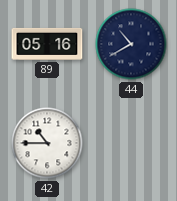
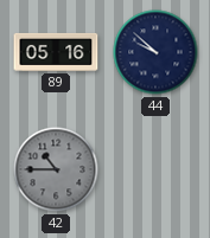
44: 10:40 -> 9:52
42 dial: white -> grey
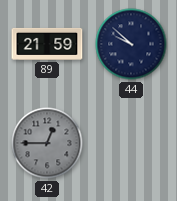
89: 05:16 -> 21:59
42: 10:45 -> 12:45
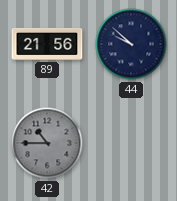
89: 21:59 -> 21:56
42: 12:45 -> 10:45
